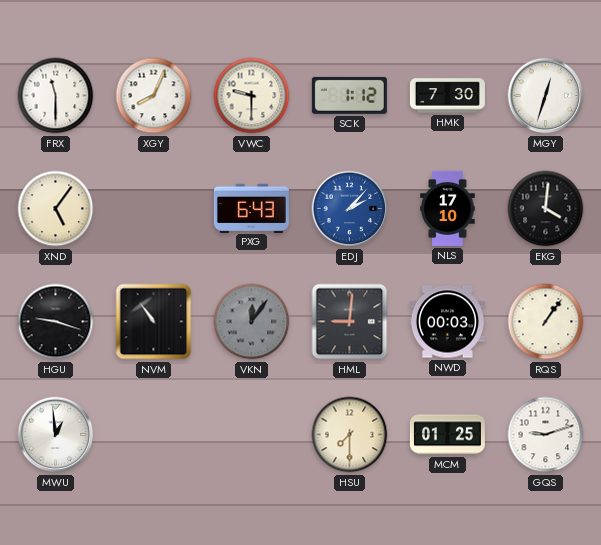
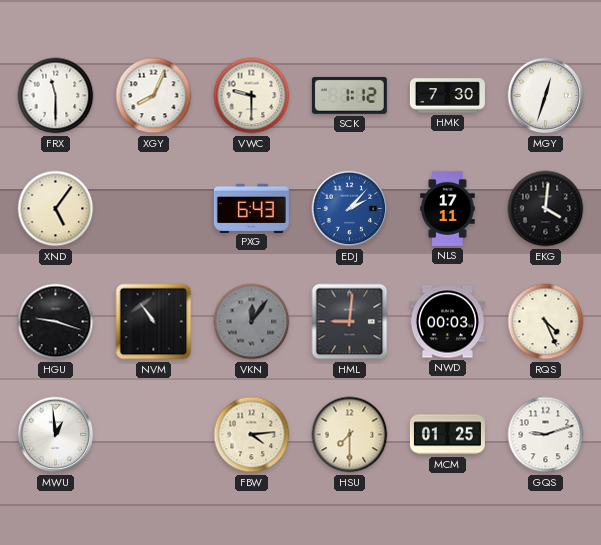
NLS: 17:10 -> 17:11
RQS: 1:06 -> 4:26
FBW: none -> 4:14
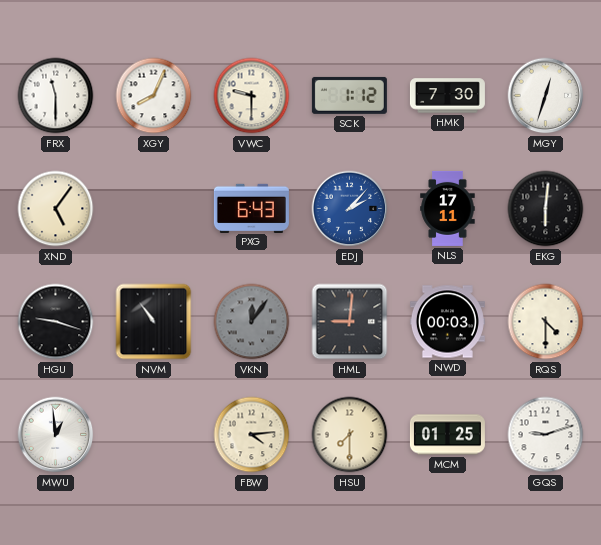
EKG: 4:01 -> 6:01
RQS: 4:26 -> 4:30
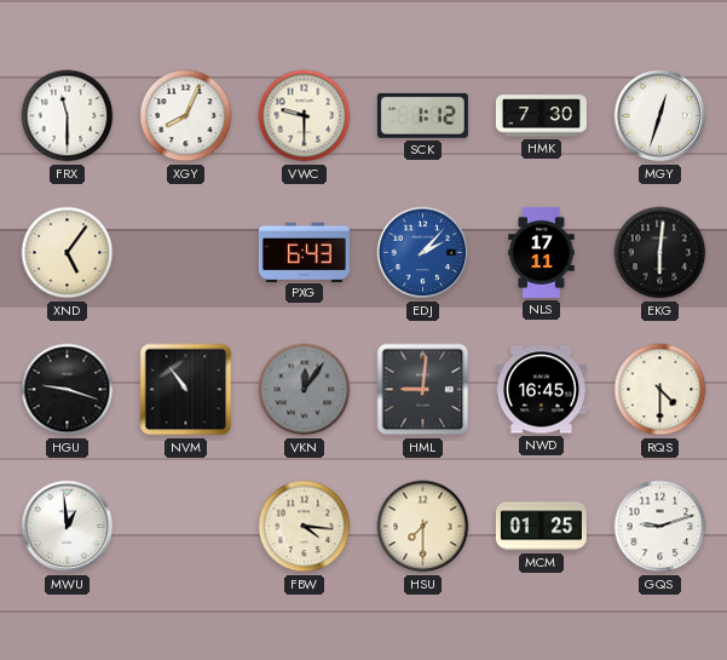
NWD: 00:03 -> 16:45
FBW: 4:14 -> 4:16
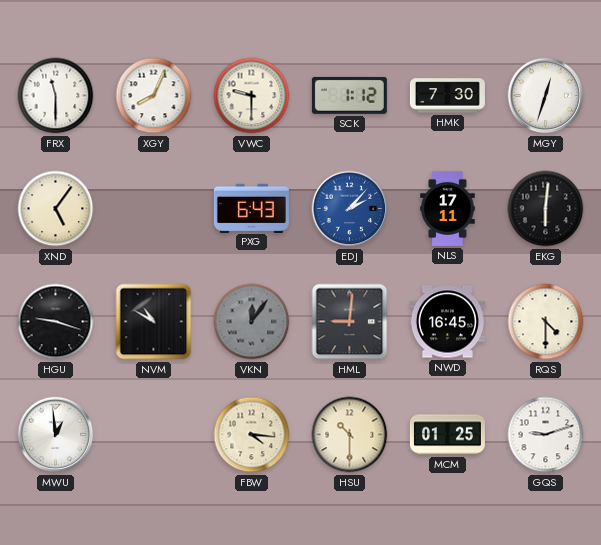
NVM: 10:54 -> 10:50
HSU: 7:30 -> 10:30
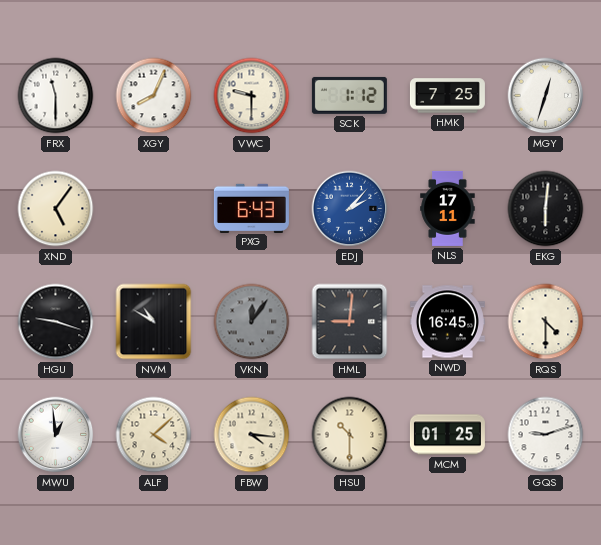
HMK: 7:30 -> 7:25
ALF: none -> 4:08
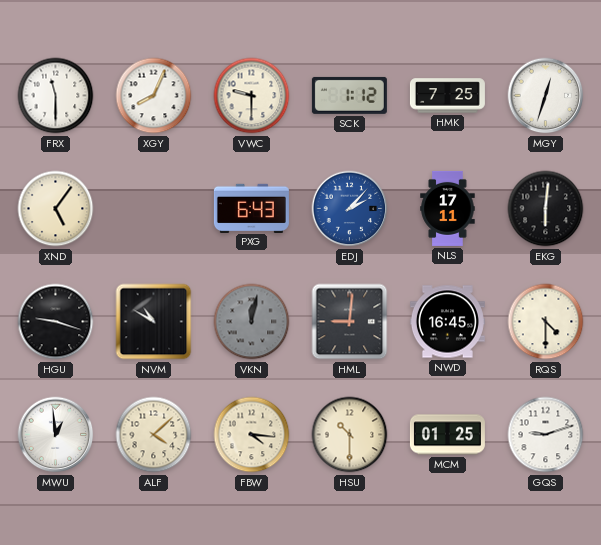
VKN: 12:06 -> 12:02
